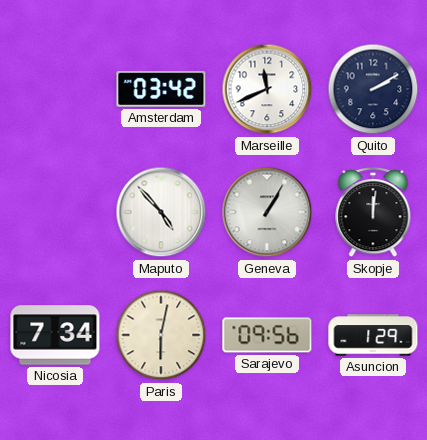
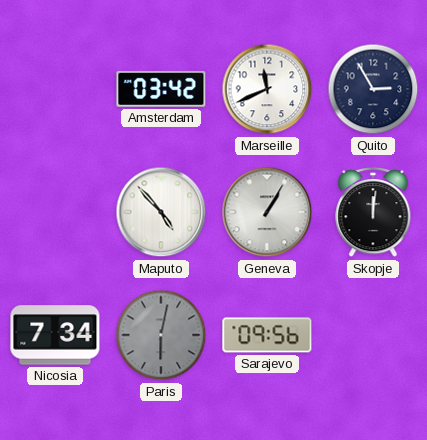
Quito: 2:10 -> 2:55
Paris dial: cream -> grey
Asuncion: 1:29 -> none
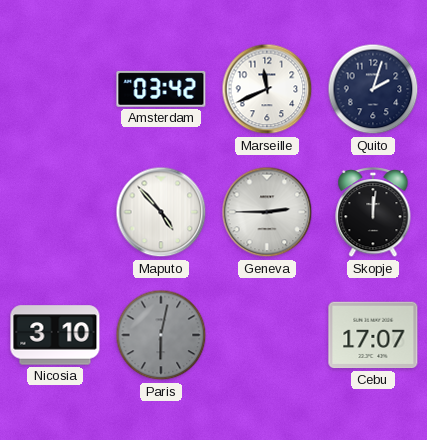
Quito: 2:55 -> 2:03
Geneva: 1:05 -> 2:45
Nicosia: 7:34 -> 3:10
Sarajevo: 09:56 -> none
Cebu: none -> 17:07
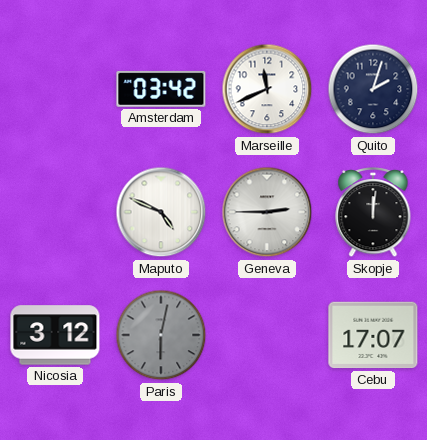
Maputo: 4:53 -> 4:49
Nicosia: 3:10 -> 3:12
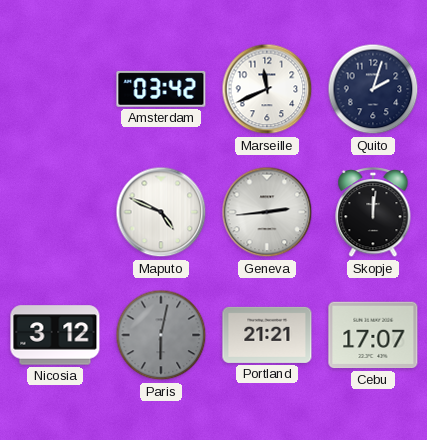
Geneva: 2:45 -> 2:44
Portland: none -> 21:21
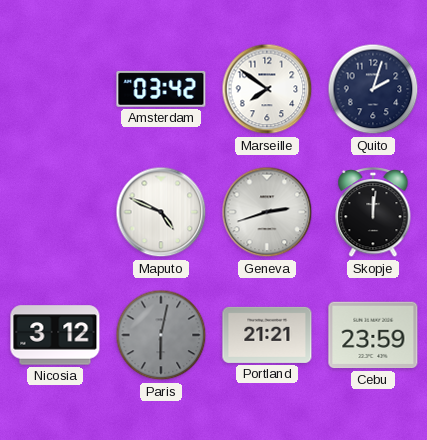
Marseille: 11:41 -> 7:51
Geneva: 2:44 -> 2:42
Cebu: 17:07 -> 23:59
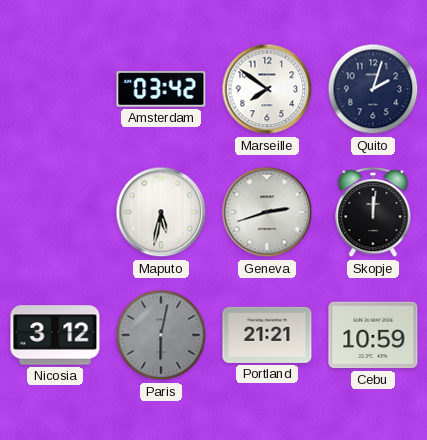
Maputo: 4:49 -> 5:32
Cebu: 23:59 -> 10:59
